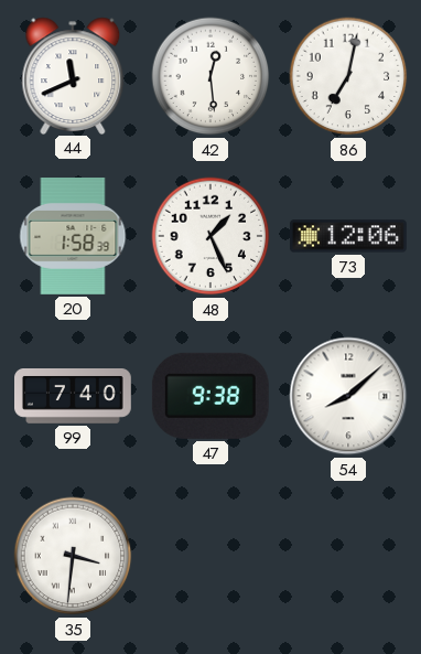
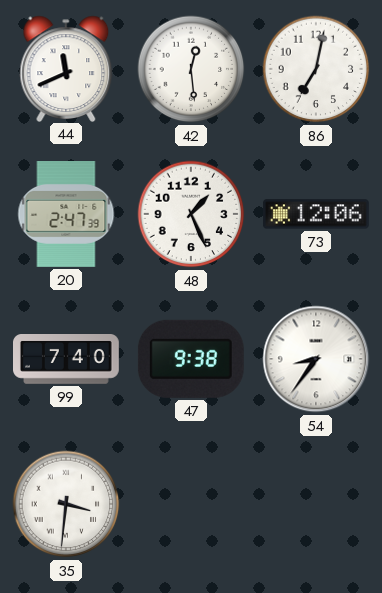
20: 1:58 -> 2:47
54: 8:08 -> 8:36
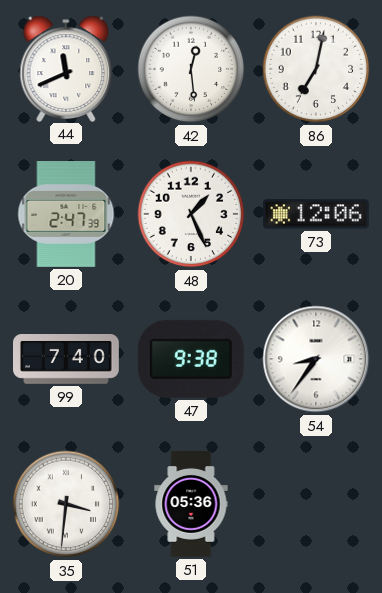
51: none -> 05:36
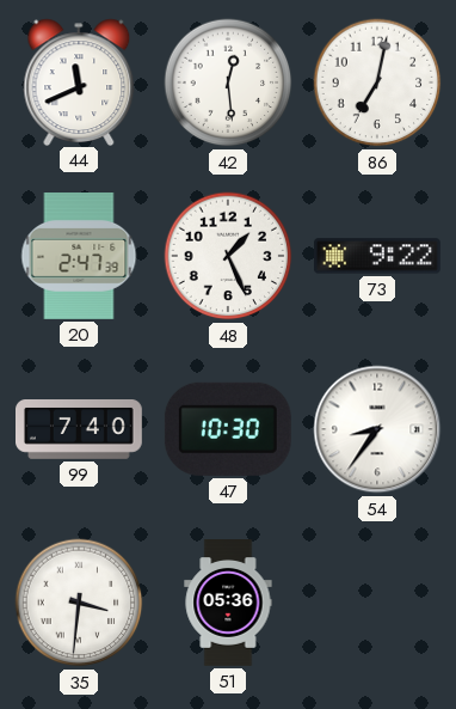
73: 12:06 -> 9:22
47: 9:38 -> 10:30
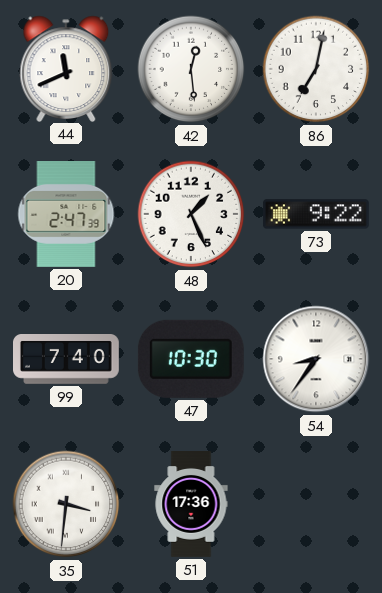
51: 05:36 -> 17:36
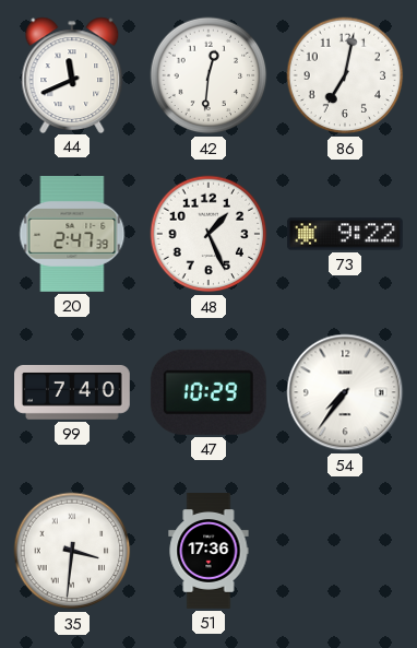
42: 12:29 -> 12:31
47: 10:30 -> 10:29
54: 8:36 -> 7:36
